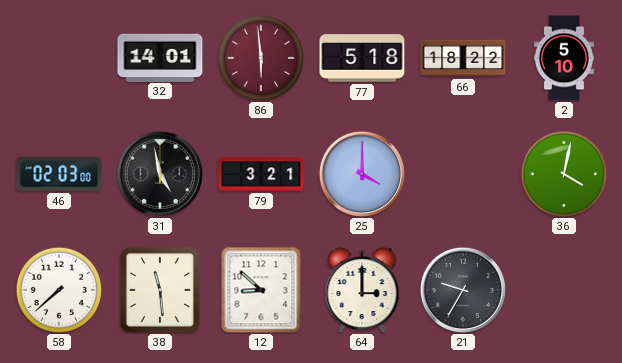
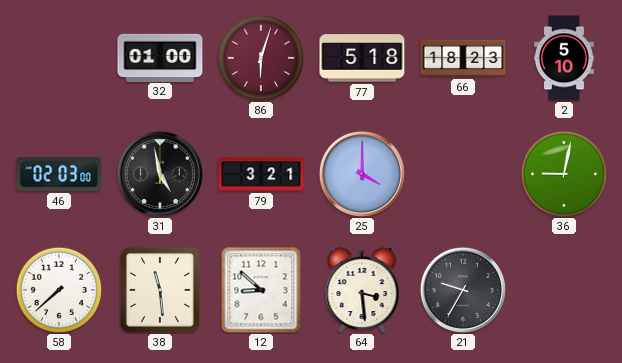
32: 14:01 -> 01:00
86: 5:59 -> 6:03
66: 18:22 -> 18:23
36: 4:02 -> 9:02
64: 3:00 -> 3:29
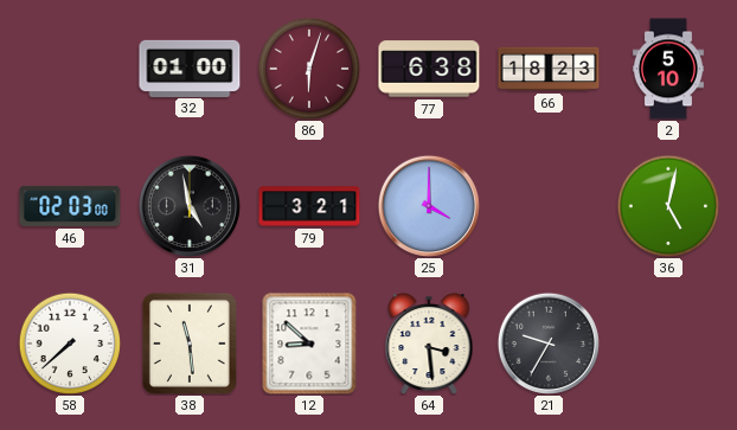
77: 5:18 -> 6:38
36: 9:02 -> 5:02
